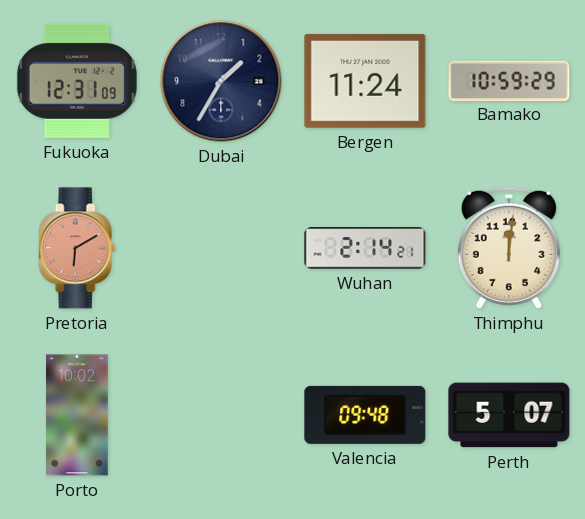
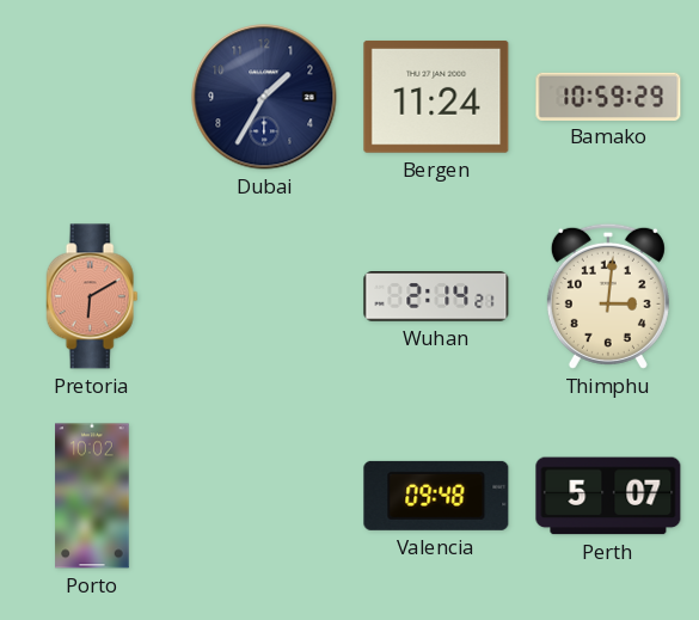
Fukuoka: 12:31 -> none
Thimphu: 12:01 -> 3:01
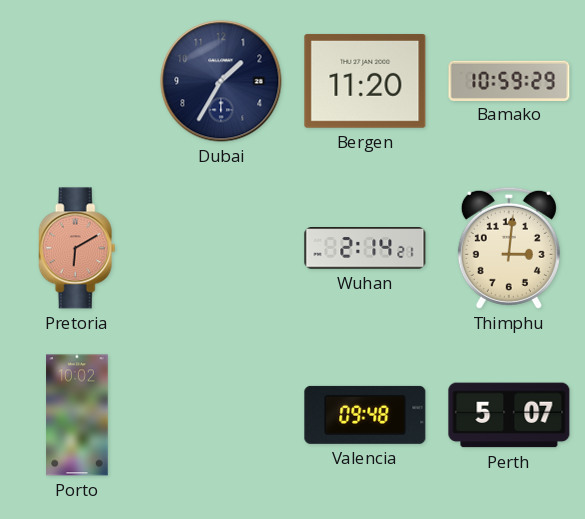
Bergen: 11:24 -> 11:20
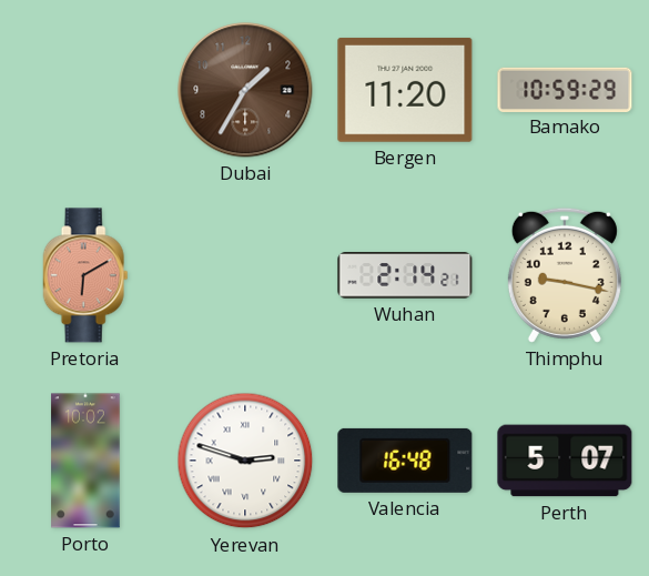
Dubai dial: navy -> brown
Thimphu: 3:01 -> 9:17
Yerevan: none -> 2:48
Valencia: 09:48 -> 16:48
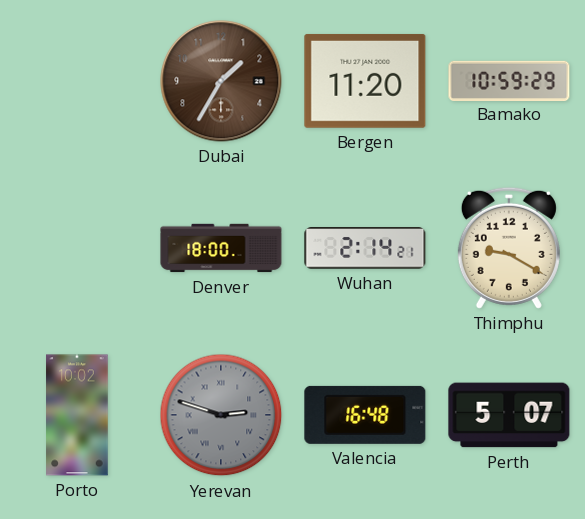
Pretoria: 6:10 -> none
Denver: none -> 18:00
Thimphu: 9:17 -> 9:20
Yerevan dial: white -> grey
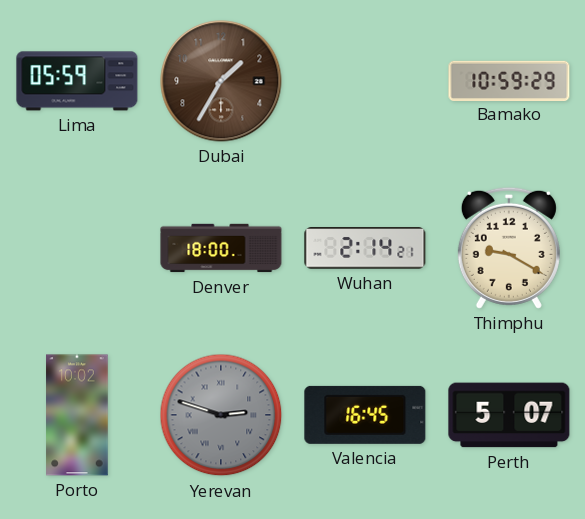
Lima: none -> 05:59
Bergen: 11:20 -> none
Valencia: 16:48 -> 16:45
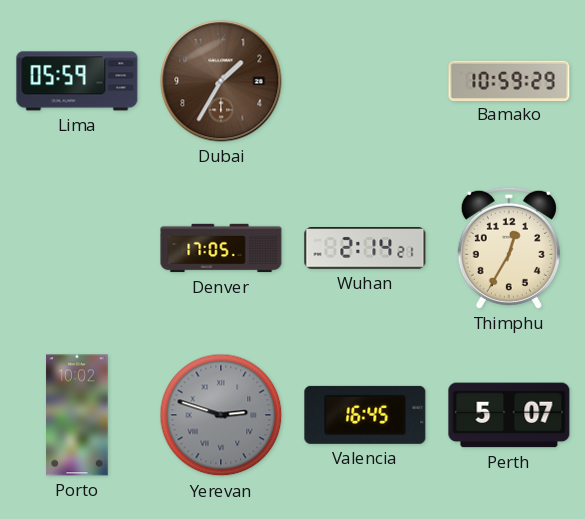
Denver: 18:00 -> 17:05
Thimphu: 9:20 -> 12:35
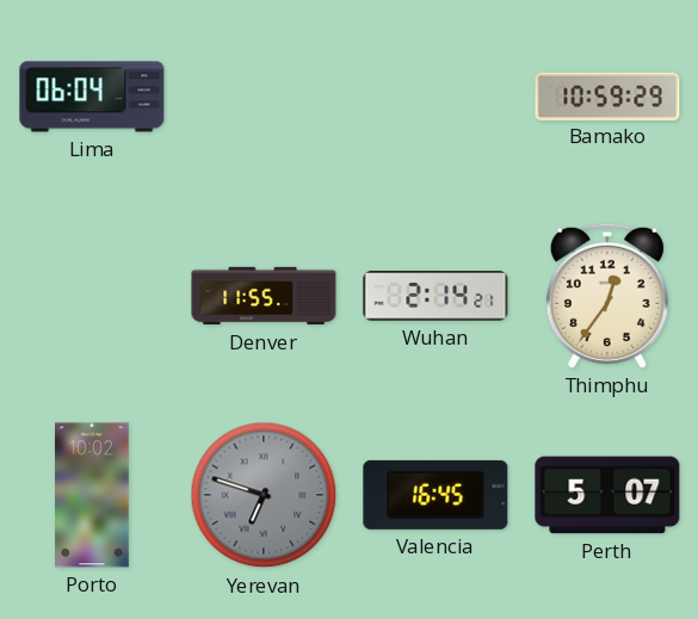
Lima: 05:59 -> 06:04
Dubai: 1:35 -> none
Denver: 17:05 -> 11:55
Thimphu: 12:35 -> 12:36
Yerevan: 2:48 -> 6:48
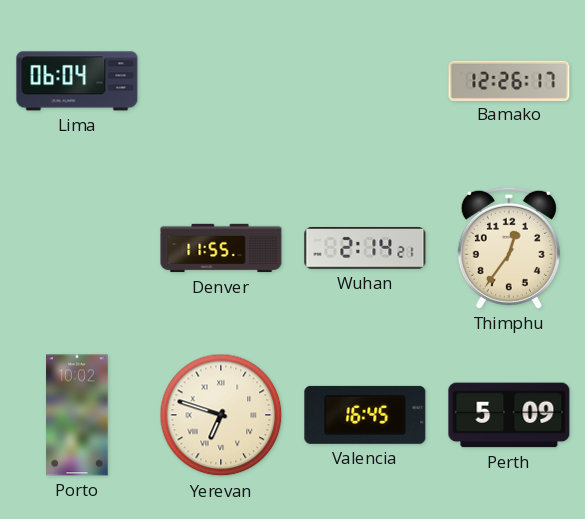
Bamako: 10:59 -> 12:26
Yerevan dial: grey -> cream
Perth: 5:07 -> 5:09
